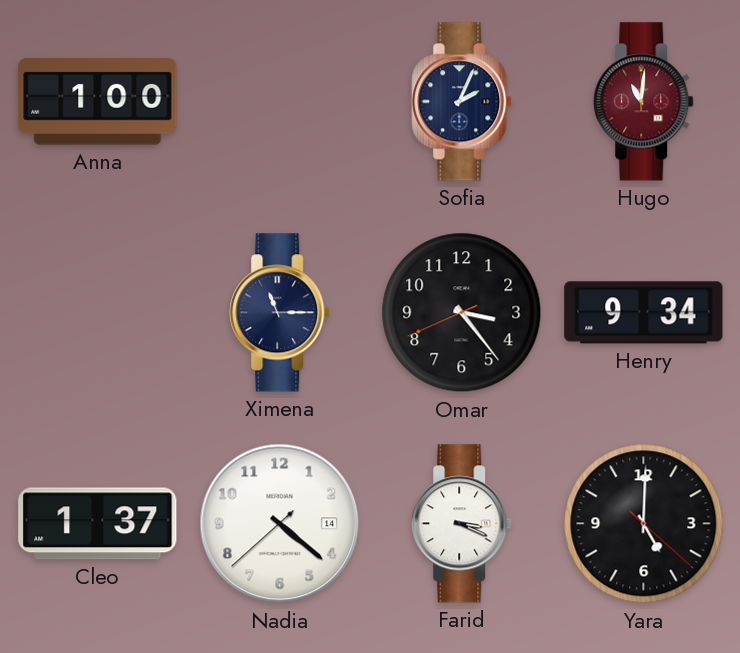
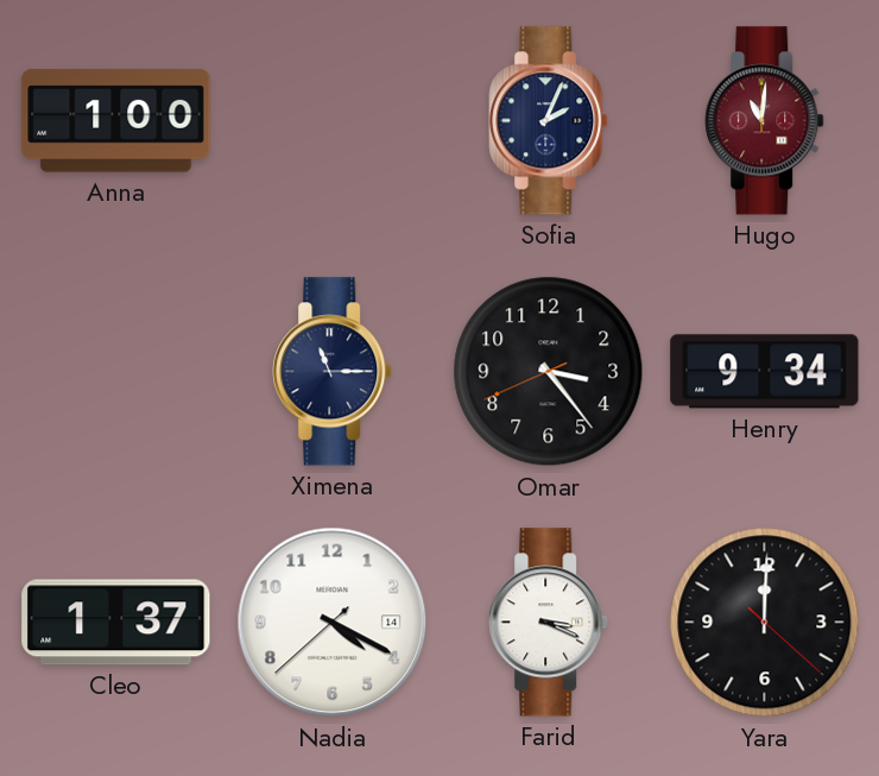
Nadia: 4:21 -> 4:19
Yara: 5:00 -> 12:00
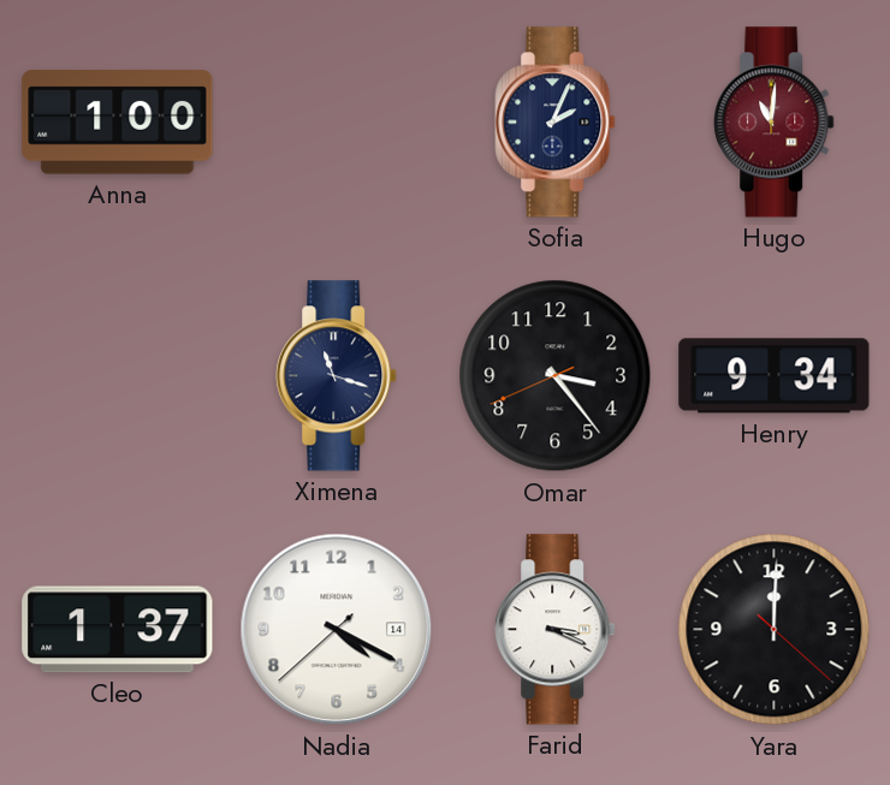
Ximena: 11:15 -> 11:18
